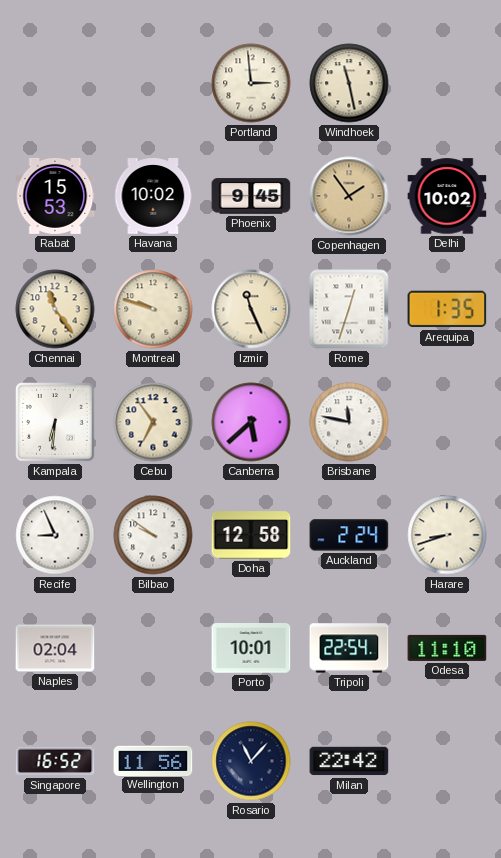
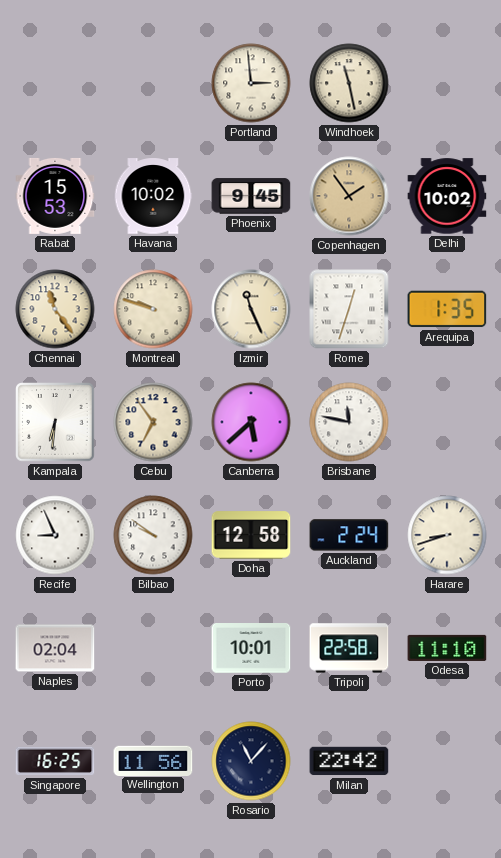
Tripoli: 22:54 -> 22:58
Singapore: 16:52 -> 16:25
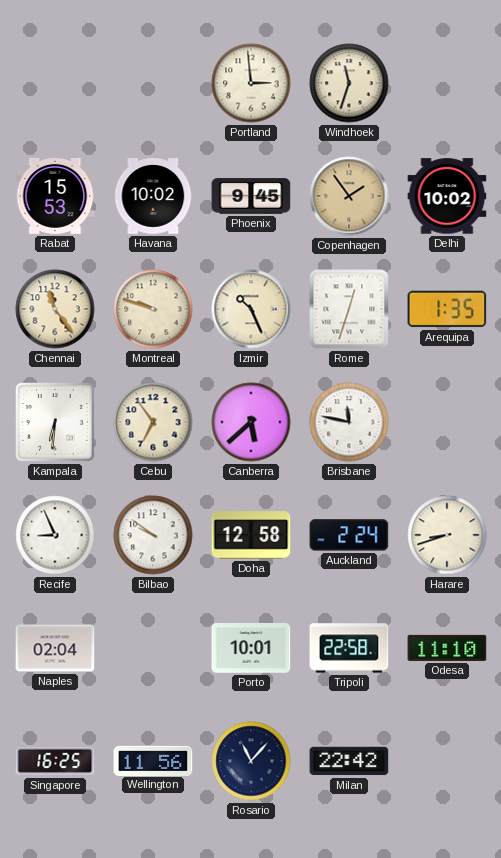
Windhoek: 11:28 -> 11:33
Izmir: 11:26 -> 10:26
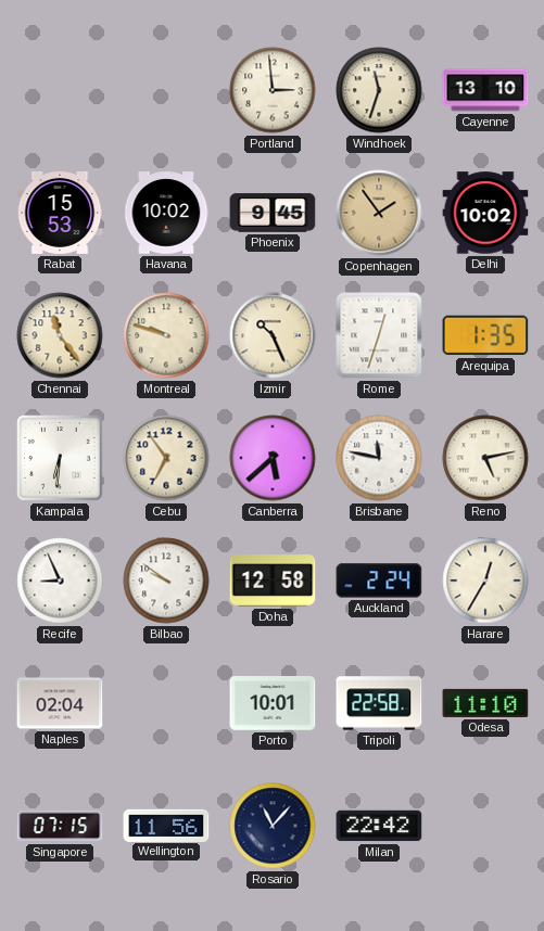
Cayenne: none -> 13:10
Reno: none -> 5:13
Harare: 8:42 -> 12:35
Singapore: 16:25 -> 07:15
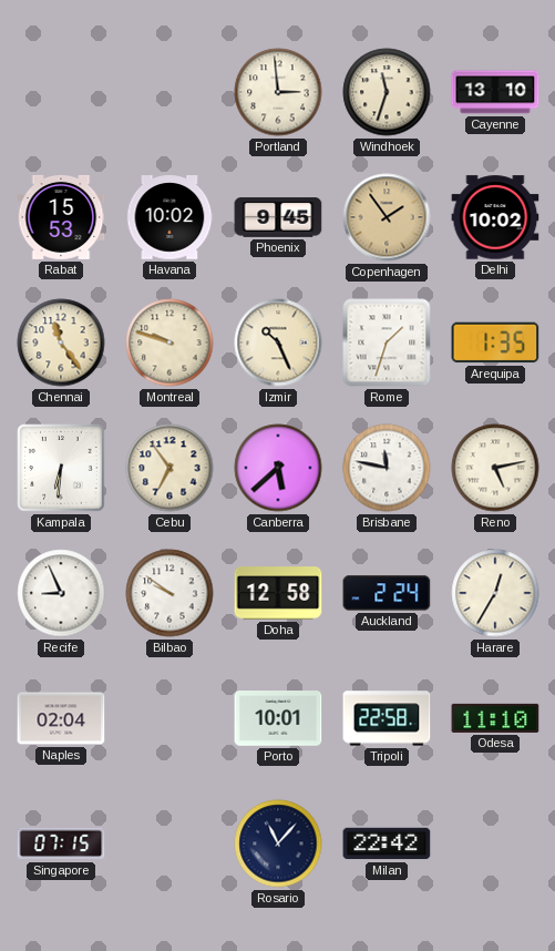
Rome: 12:33 -> 1:33
Wellington: 11:56 -> none
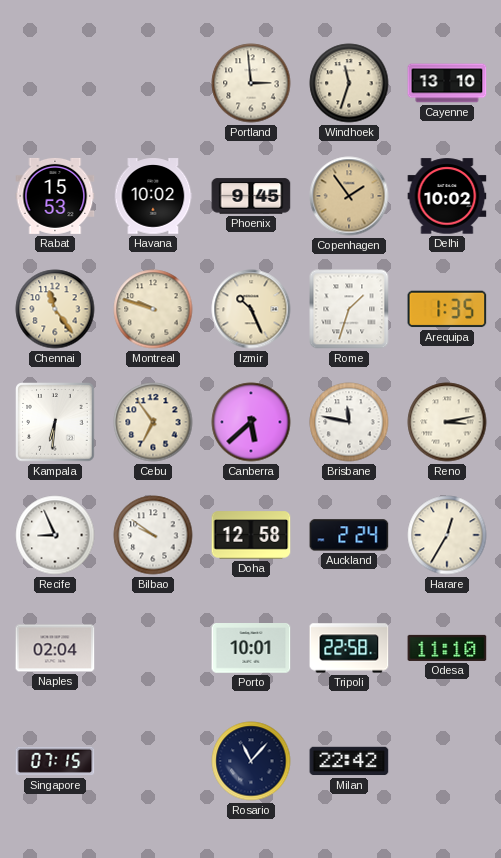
Reno: 5:13 -> 3:13
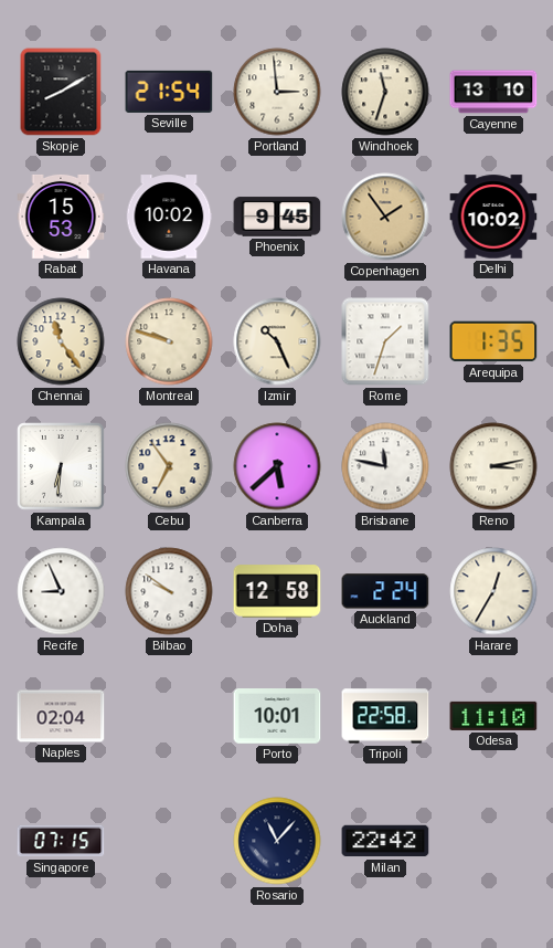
Skopje: none -> 8:10
Seville: none -> 21:54
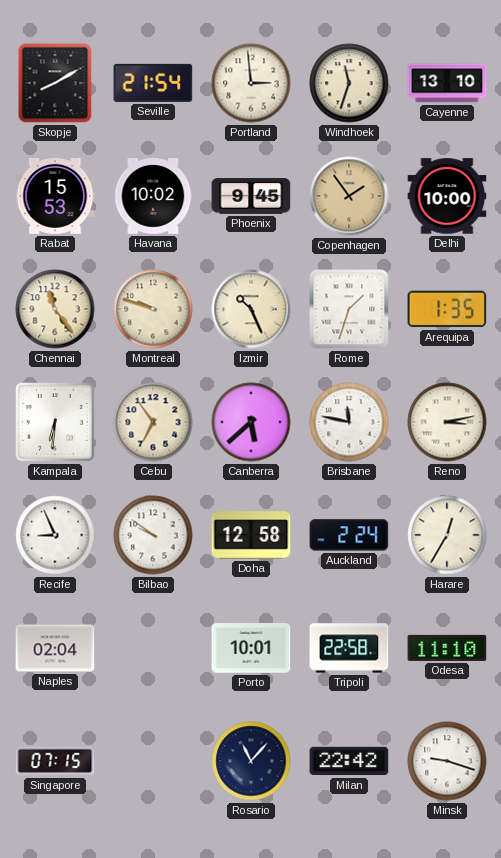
Delhi: 10:02 -> 10:00
Minsk: none -> 9:18
